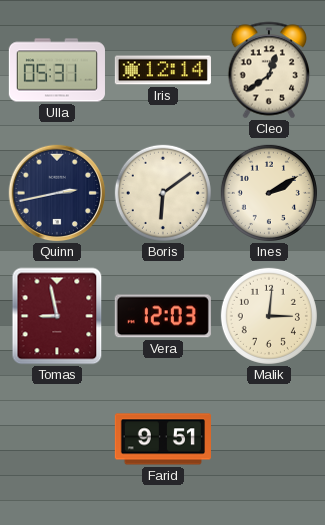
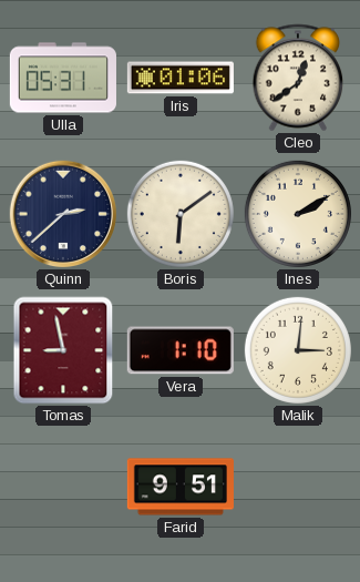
Iris: 12:14 -> 01:06
Quinn: 2:43 -> 2:38
Vera: 12:03 -> 1:10
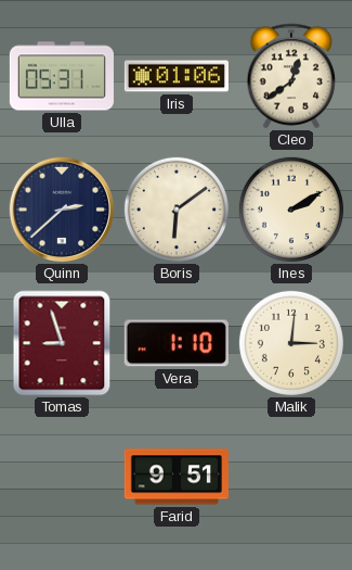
Tomas: 8:58 -> 8:57
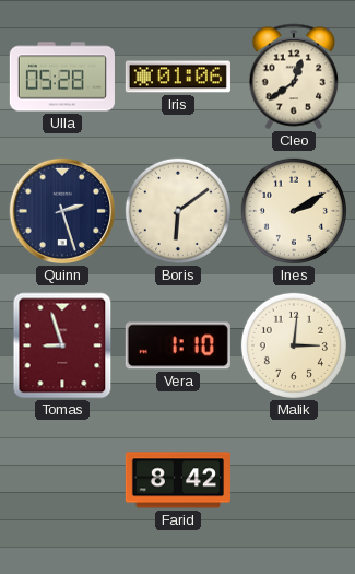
Ulla: 05:31 -> 05:28
Quinn: 2:38 -> 2:27
Farid: 9:51 -> 8:42
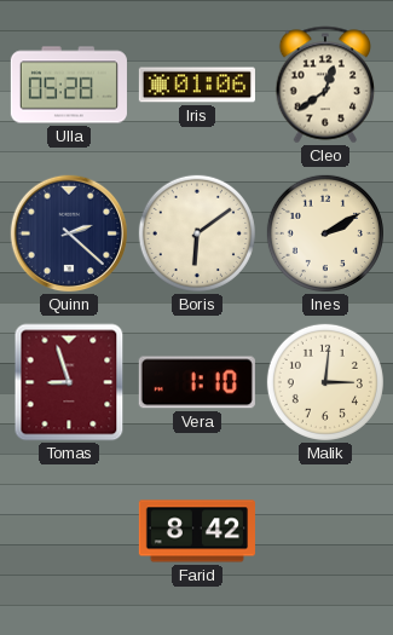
Quinn: 2:27 -> 2:22
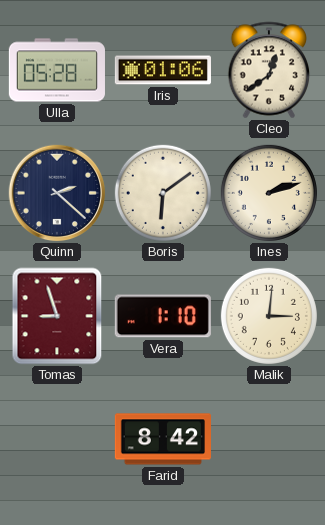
Ines: 2:10 -> 2:12
